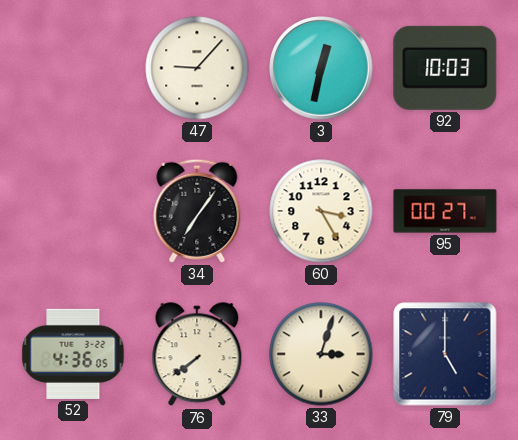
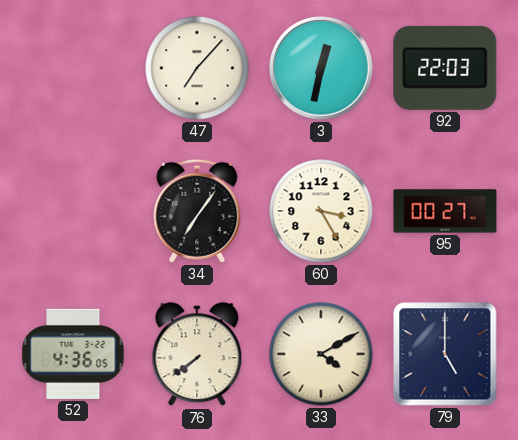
47: 9:07 -> 7:07
92: 10:03 -> 22:03
33: 3:03 -> 4:10
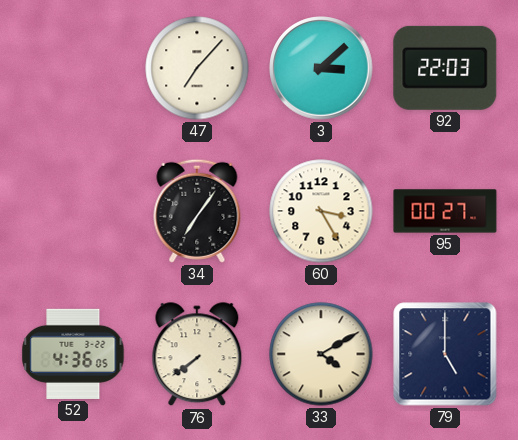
3: 12:32 -> 3:08
